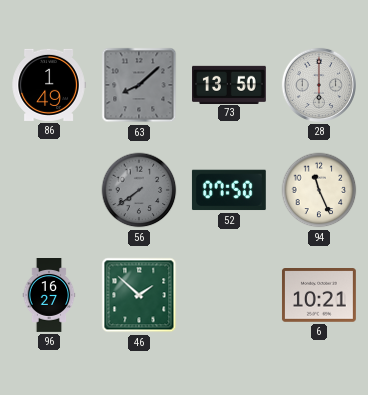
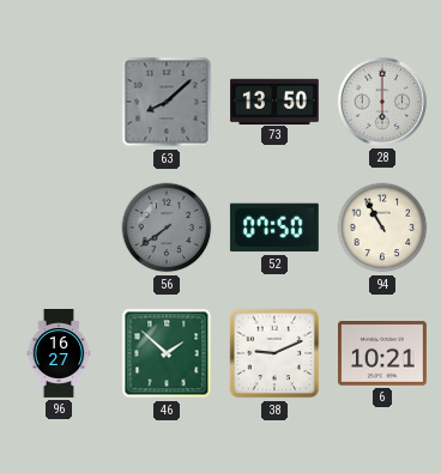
86: 1:49 -> none
94: 11:26 -> 10:55
38: none -> 9:11
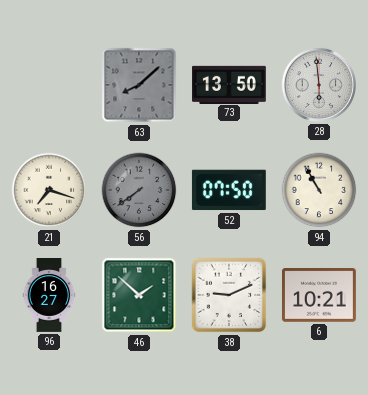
28: 6:00 -> 5:59
21: none -> 7:18
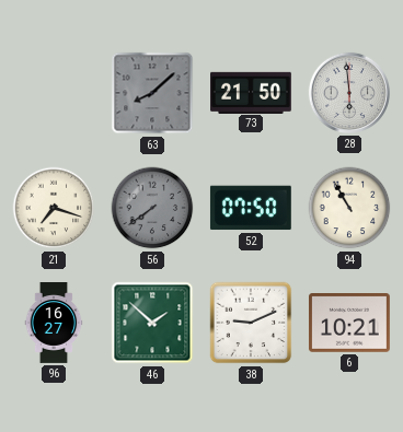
73: 13:50 -> 21:50
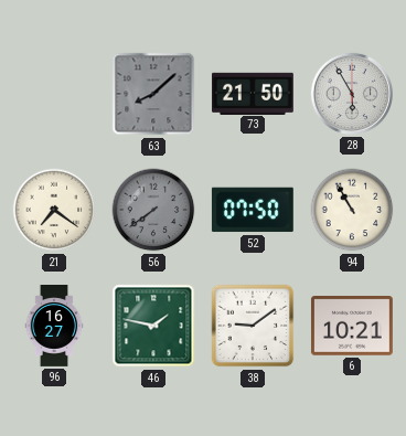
28: 5:59 -> 5:55
21: 7:18 -> 7:21
46: 1:52 -> 1:47
38: 9:11 -> 9:09
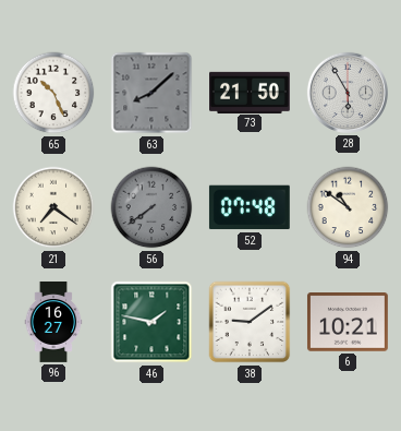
65: none -> 10:26
52: 07:50 -> 07:48
94: 10:55 -> 10:51
